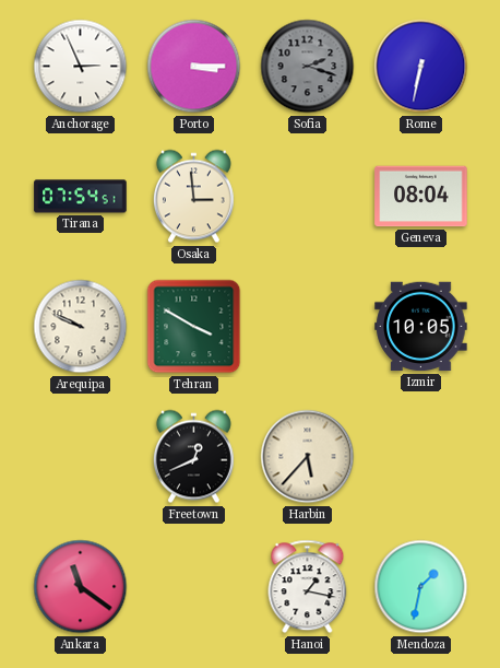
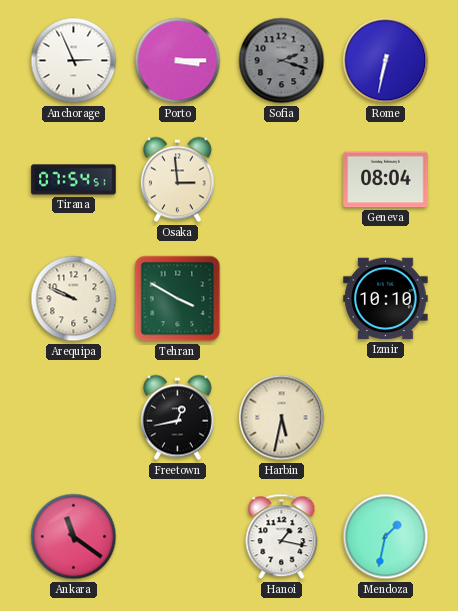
Izmir: 10:05 -> 10:10
Freetown: 12:41 -> 12:43
Harbin: 5:37 -> 5:32
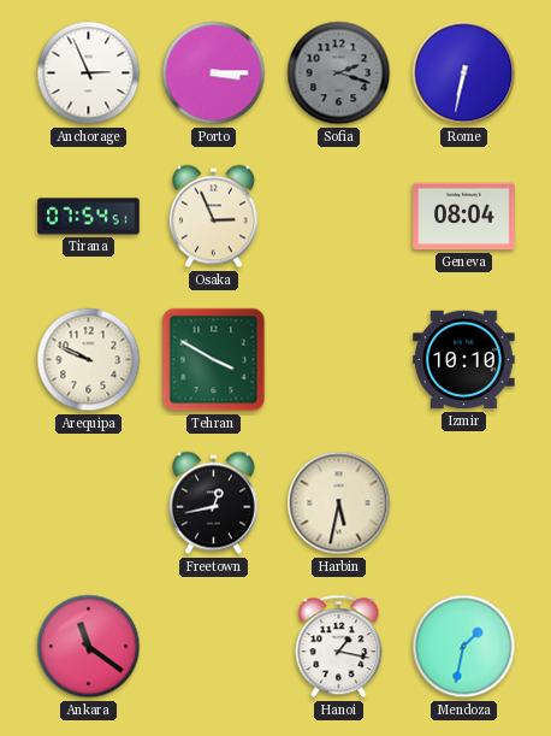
Osaka: 2:59 -> 2:56
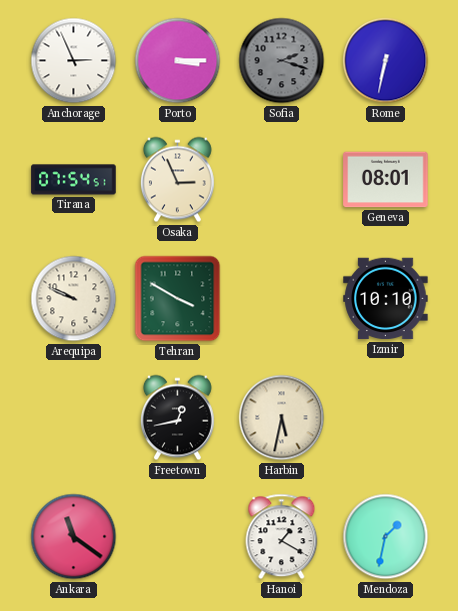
Geneva: 08:04 -> 08:01
Hanoi: 1:17 -> 1:20
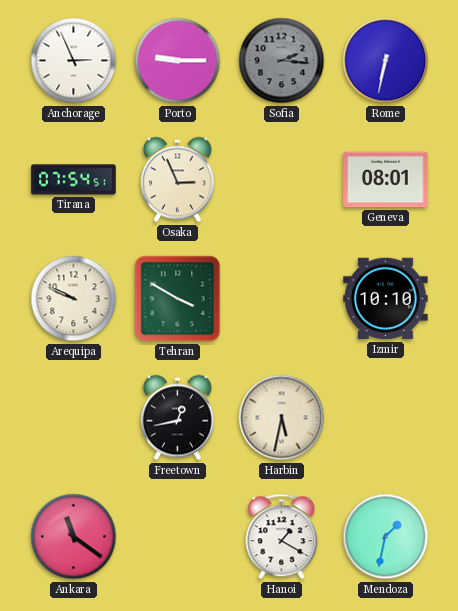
Porto: 3:15 -> 9:15
Sofia: 2:18 -> 2:16
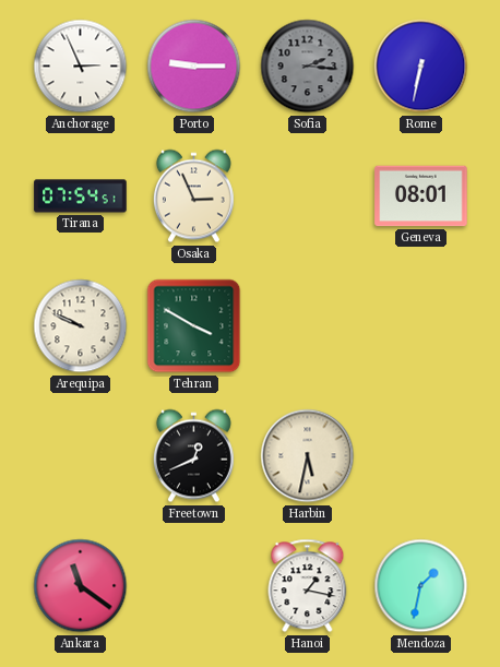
Izmir: 10:10 -> none
Freetown: 12:43 -> 12:41
Hanoi: 1:20 -> 1:17
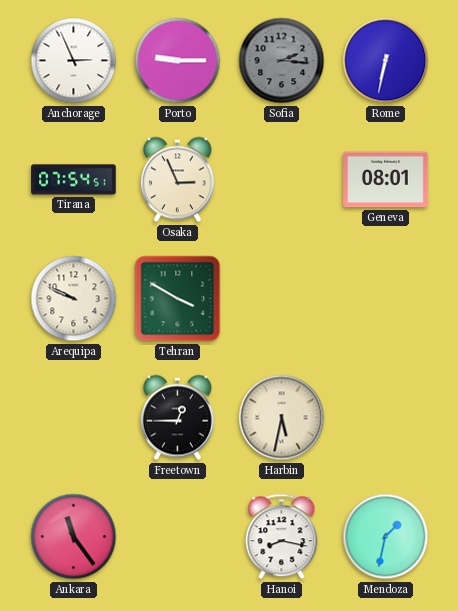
Freetown: 12:41 -> 12:45
Ankara: 11:21 -> 11:24
Hanoi: 1:17 -> 8:17
